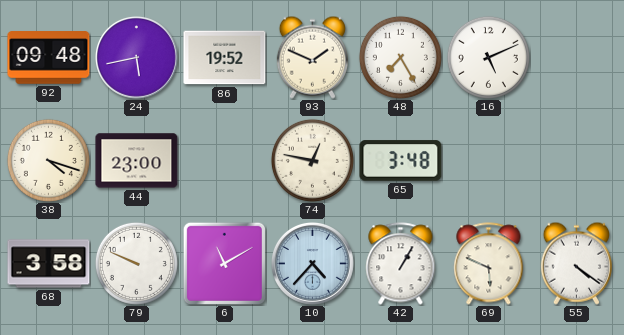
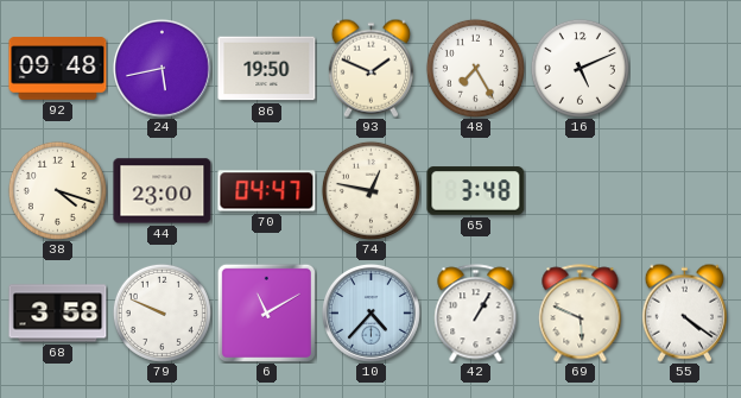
86: 19:52 -> 19:50
70: none -> 04:47
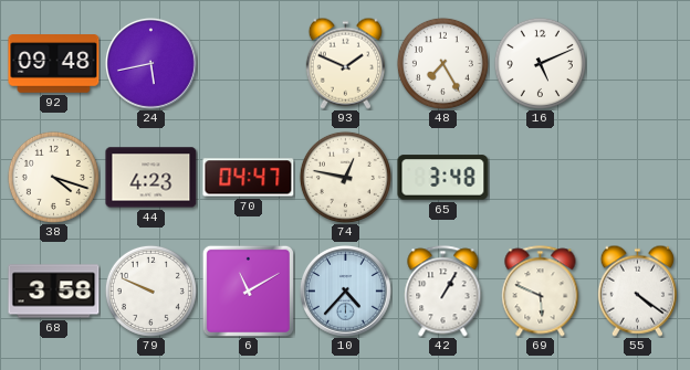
86: 19:50 -> none
44: 23:00 -> 4:23
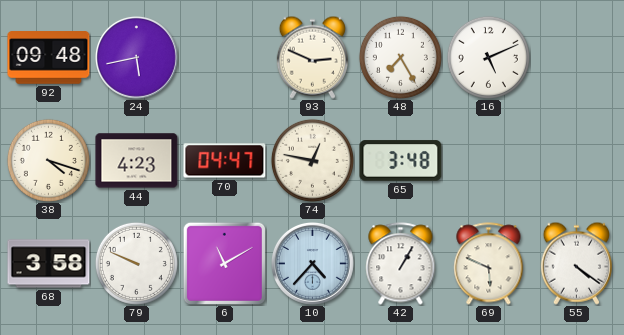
93: 1:49 -> 2:49
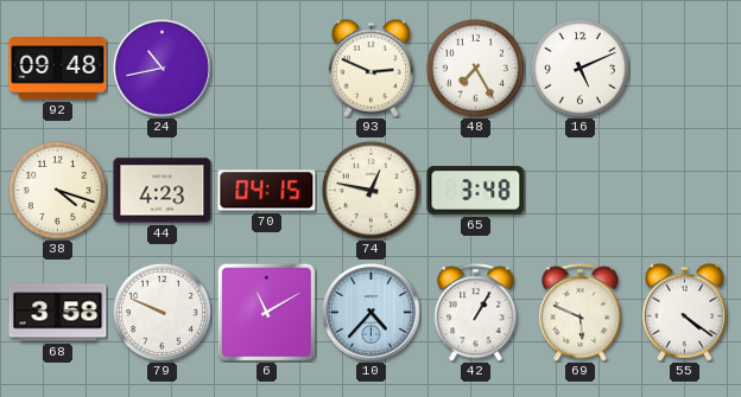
24: 5:43 -> 10:43
70: 04:47 -> 04:15
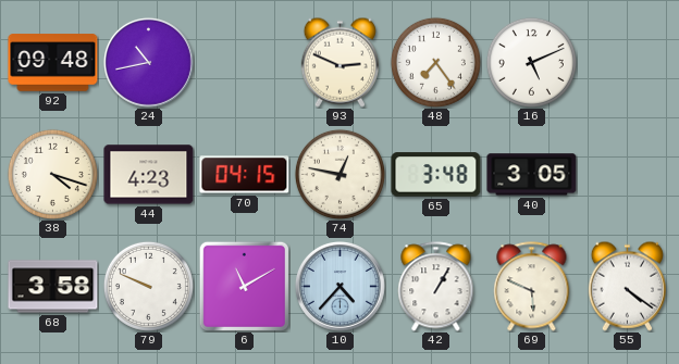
48: 7:25 -> 7:24
40: none -> 3:05
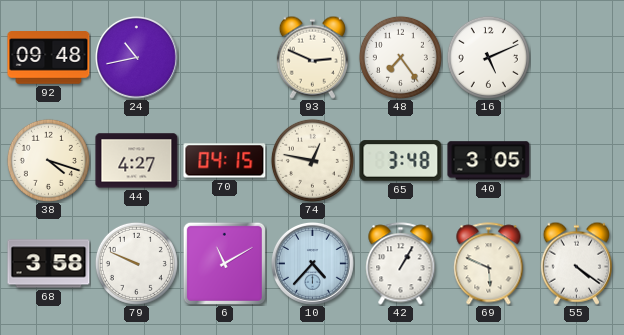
44: 4:23 -> 4:27
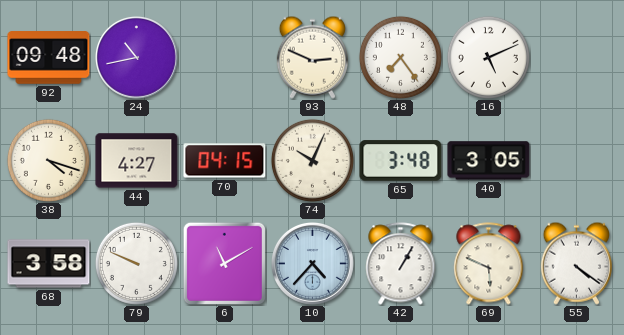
74: 12:47 -> 10:04
